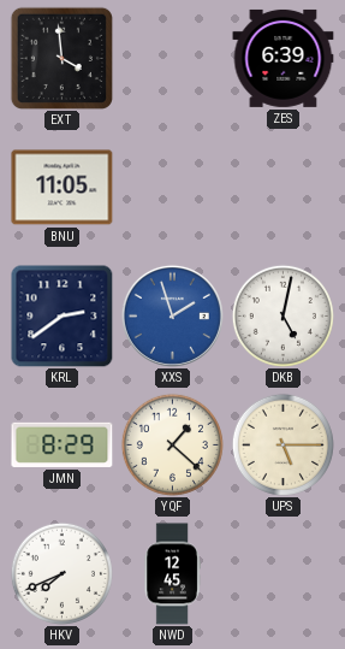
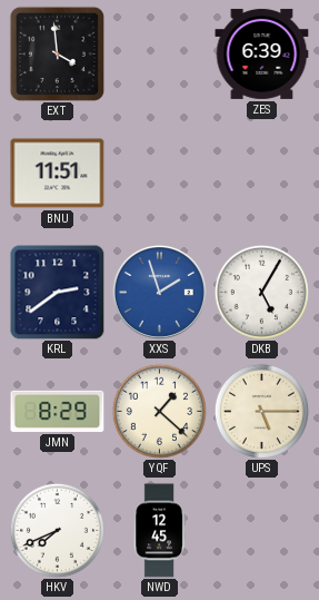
BNU: 11:05 -> 11:51
DKB: 5:02 -> 5:05
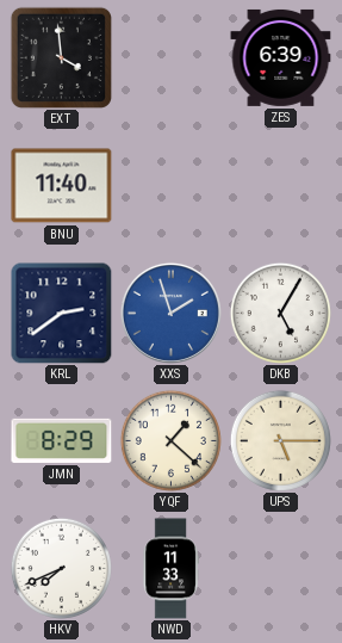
BNU: 11:51 -> 11:40
NWD: 12:45 -> 11:33
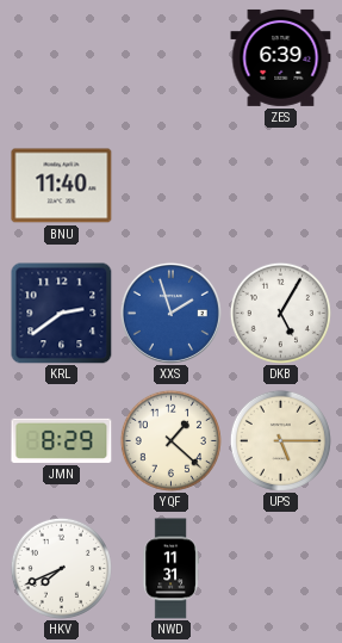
EXT: 3:59 -> none
NWD: 11:33 -> 11:31
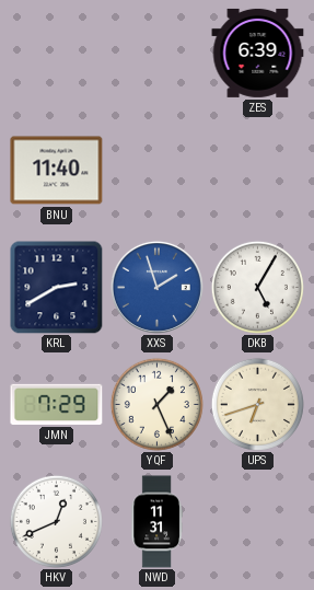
KRL: 2:39 -> 2:40
JMN: 8:29 -> 7:29
YQF: 1:22 -> 1:26
UPS: 5:15 -> 6:42
HKV: 7:41 -> 12:41
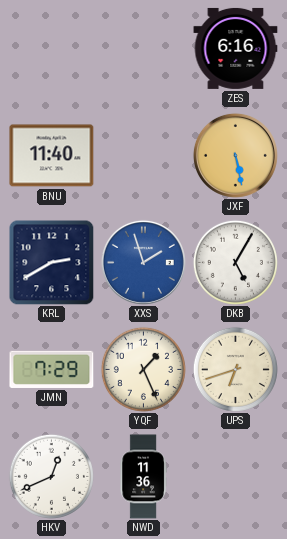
ZES: 6:39 -> 6:16
JXF: none -> 5:28
NWD: 11:31 -> 11:36
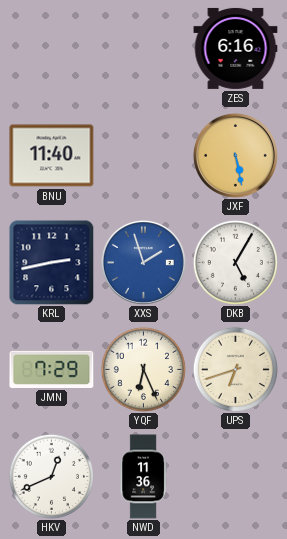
KRL: 2:40 -> 2:43
YQF: 1:26 -> 6:26
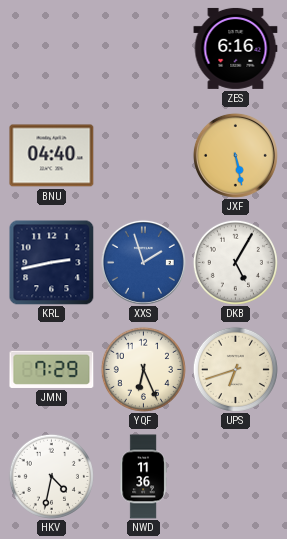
BNU: 11:40 -> 04:40
HKV: 12:41 -> 4:32
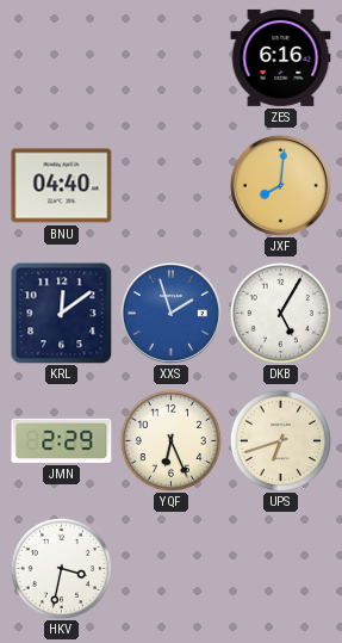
JXF: 5:28 -> 8:01
KRL: 2:43 -> 12:09
JMN: 7:29 -> 2:29
HKV: 4:32 -> 3:32
NWD: 11:36 -> none
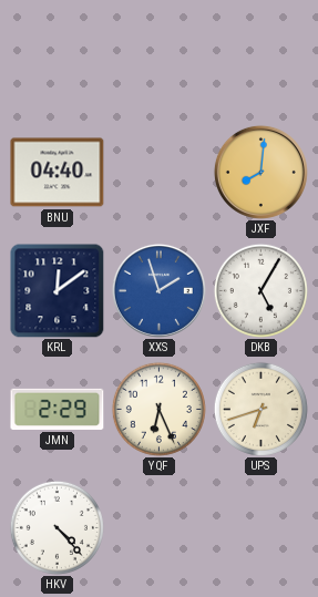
ZES: 6:16 -> none
HKV: 3:32 -> 4:23
